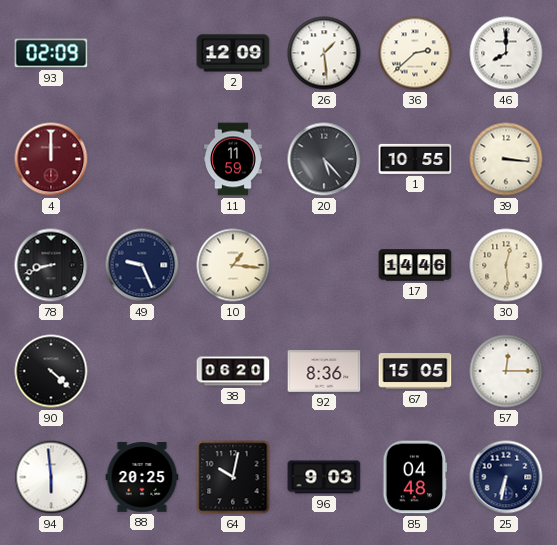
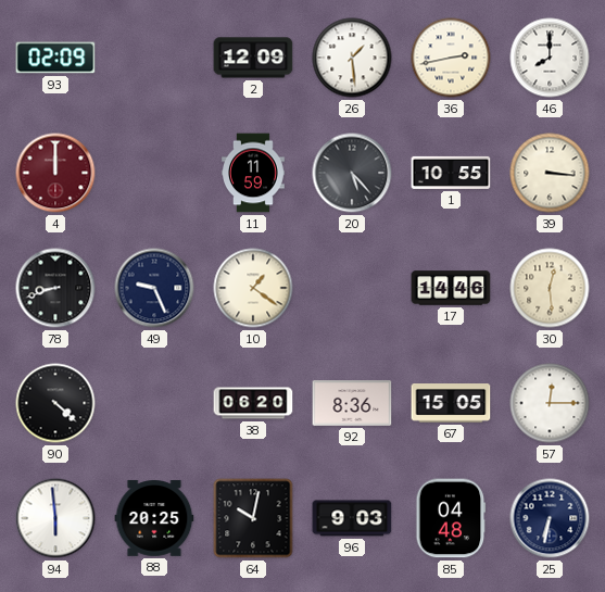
36: 2:38 -> 2:43
10: 1:16 -> 1:21
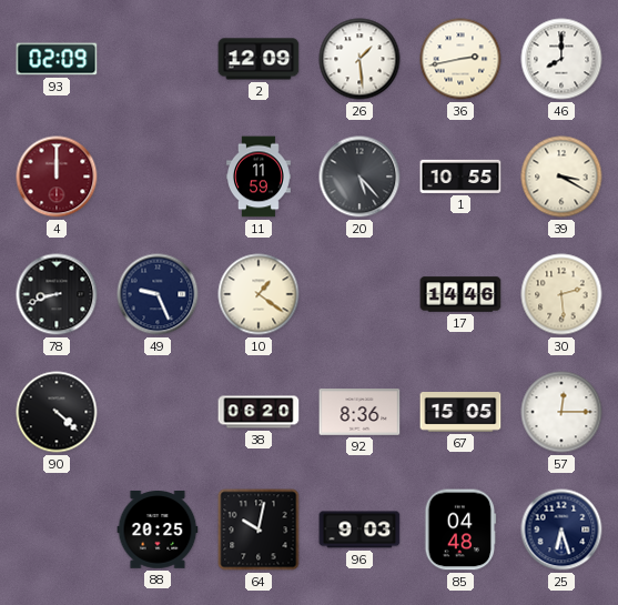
39: 3:16 -> 3:20
30: 12:29 -> 2:29
94: 5:59 -> none
25: 6:32 -> 6:27
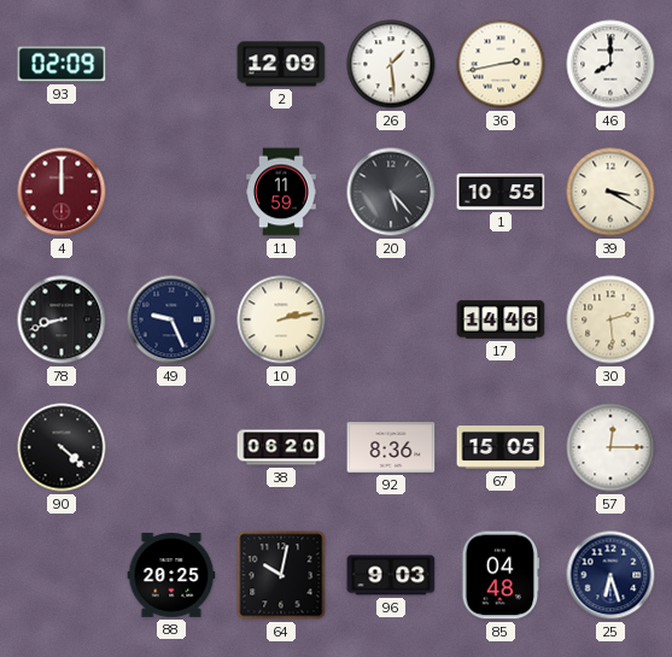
10: 1:21 -> 2:13
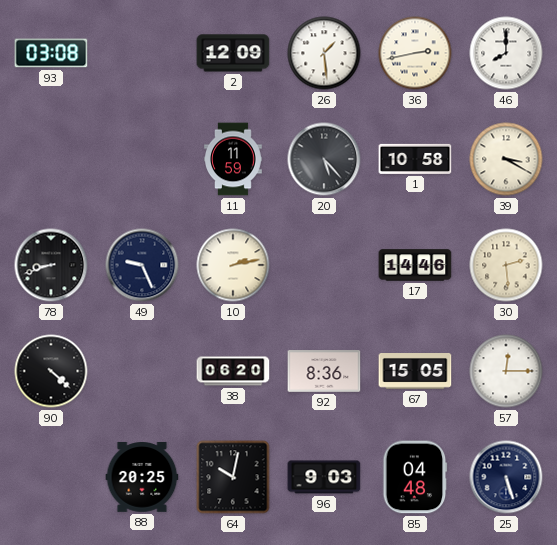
93: 02:09 -> 03:08
4: 12:00 -> none
1: 10:55 -> 10:58
25: 6:27 -> 5:27
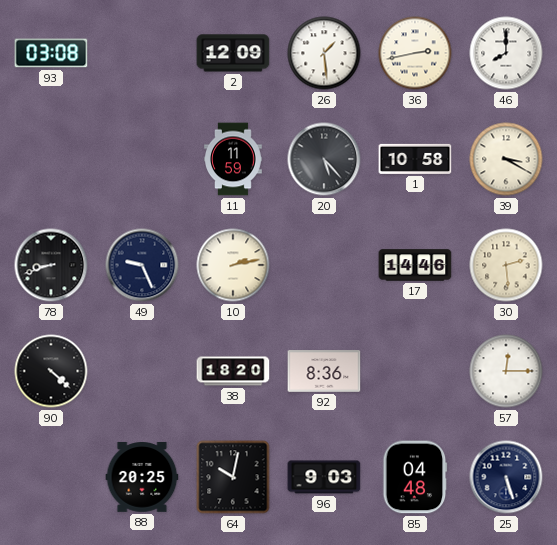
38: 06:20 -> 18:20
67: 15:05 -> none
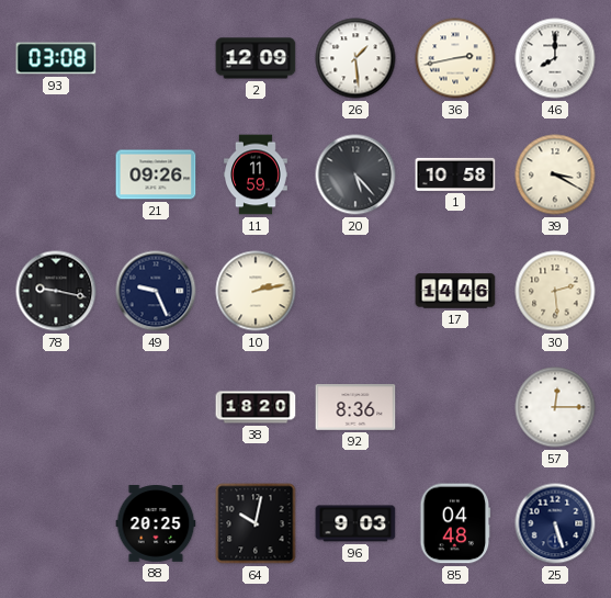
21: none -> 09:26
78: 8:42 -> 9:17
90: 4:22 -> none
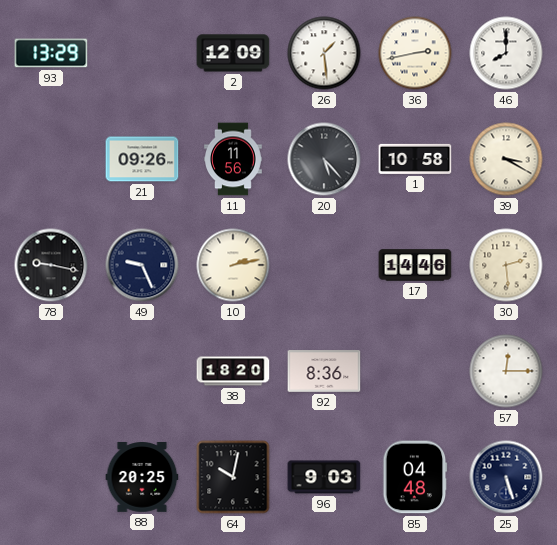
93: 03:08 -> 13:29
11: 11:59 -> 11:56
